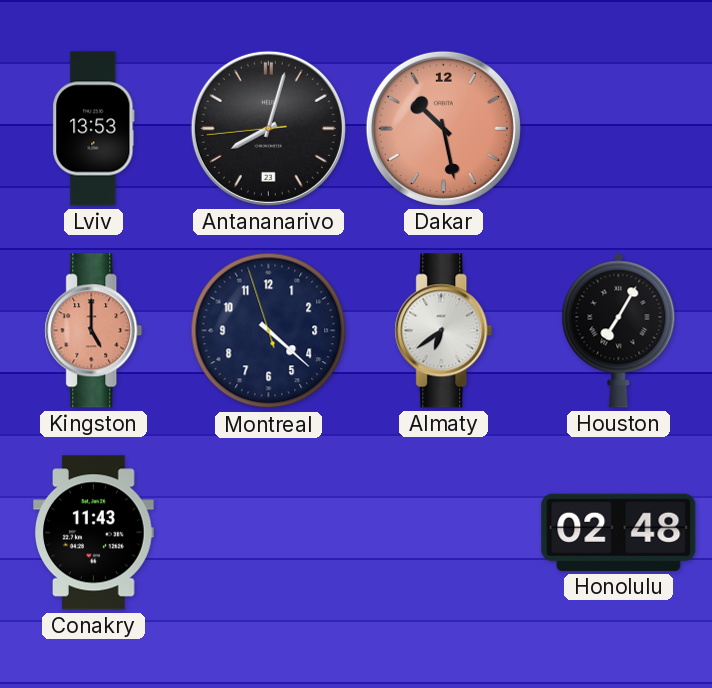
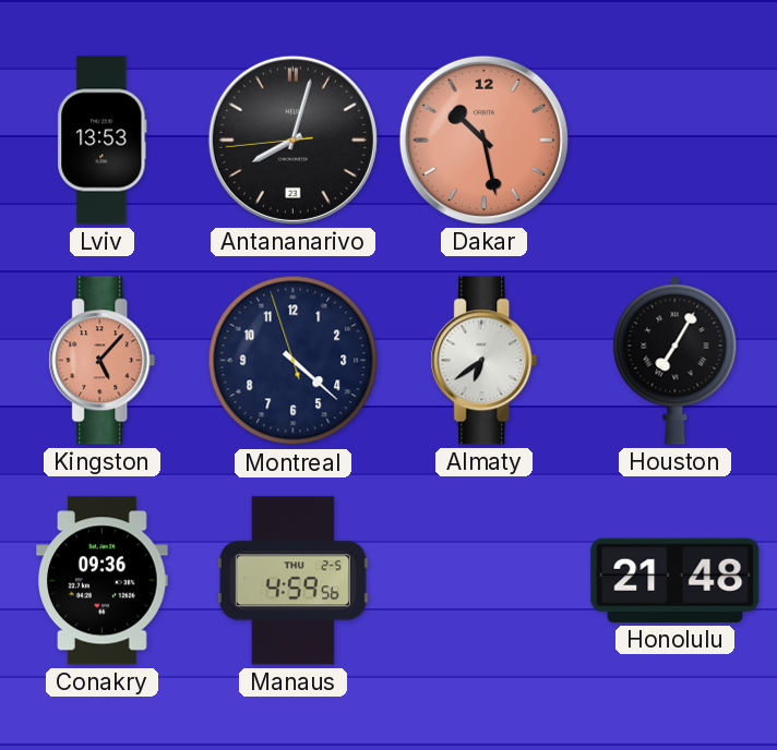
Kingston: 5:00 -> 5:07
Conakry: 11:43 -> 09:36
Manaus: none -> 4:59
Honolulu: 02:48 -> 21:48
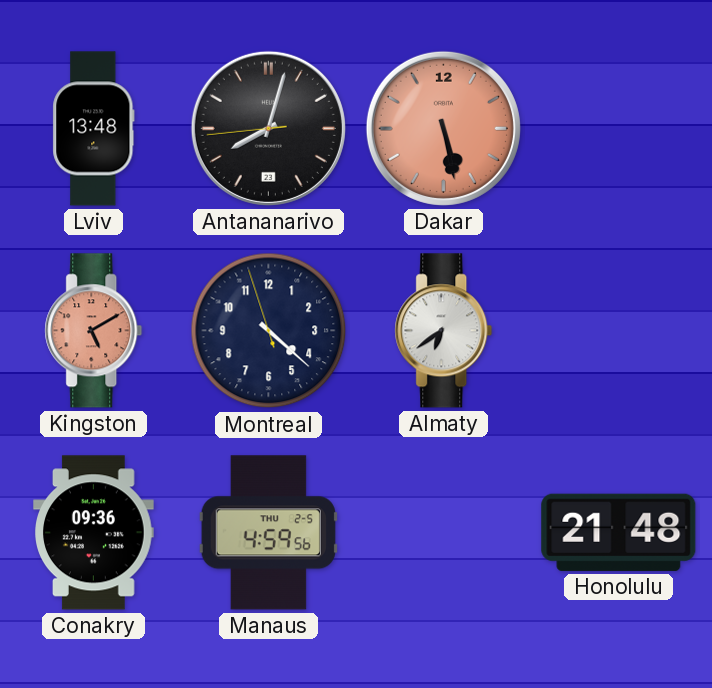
Lviv: 13:53 -> 13:48
Dakar: 10:28 -> 5:28
Kingston: 5:07 -> 5:10
Houston: 7:05 -> none
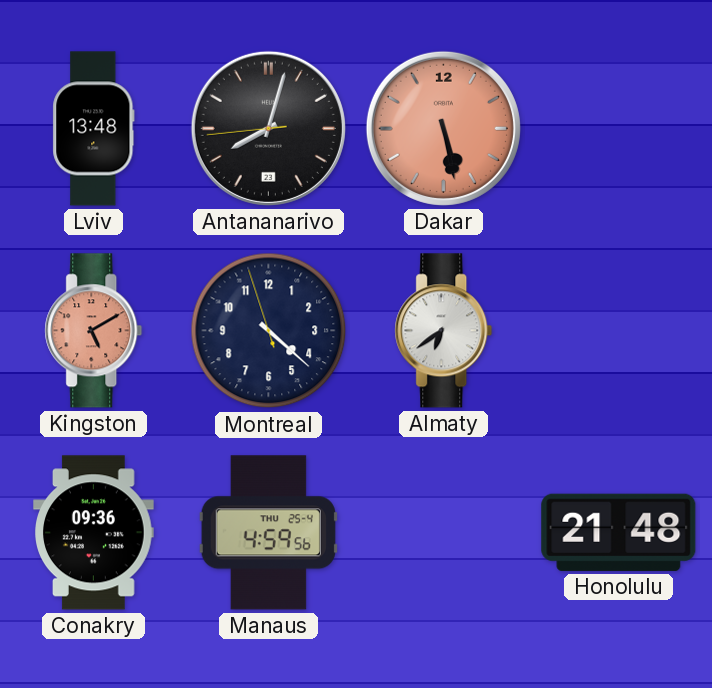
Manaus date: THU 2-5 -> THU 25-4
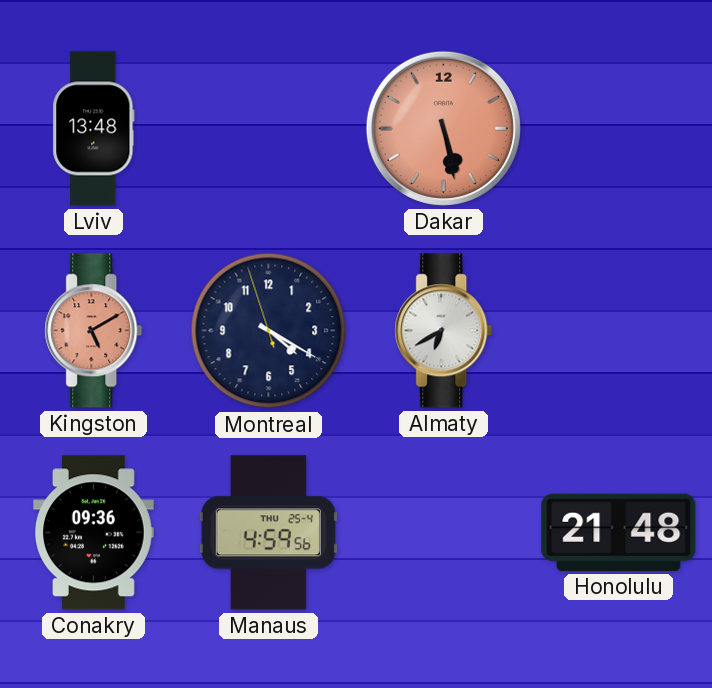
Antananarivo: 8:02 -> none
Montreal: 4:21 -> 4:19
Almaty: 6:39 -> 6:40
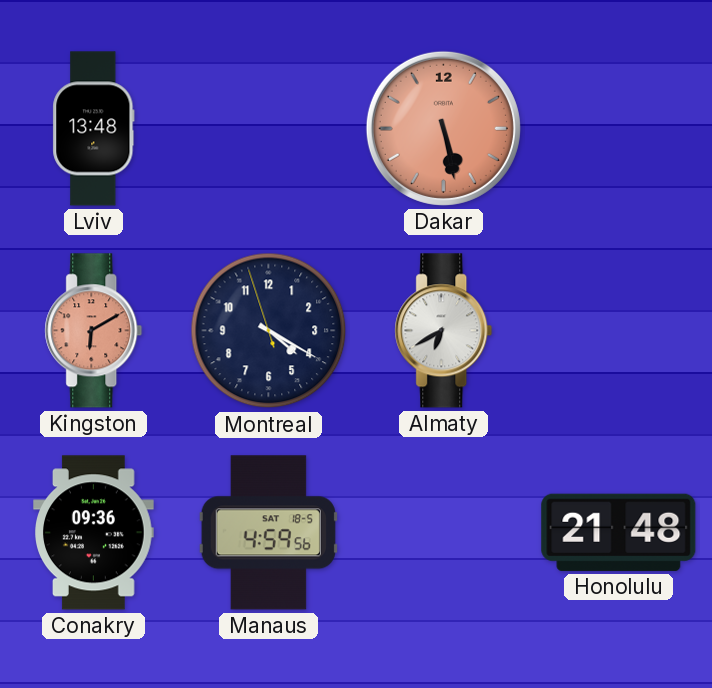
Kingston: 5:10 -> 6:10
Manaus date: THU 25-4 -> SAT 18-5
